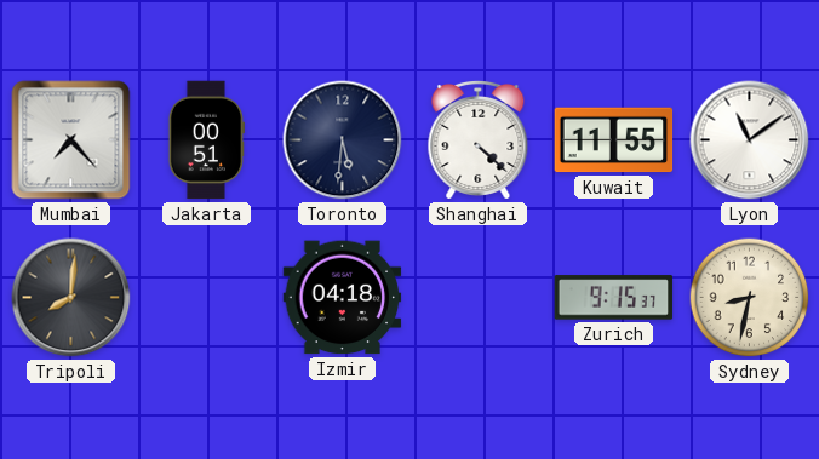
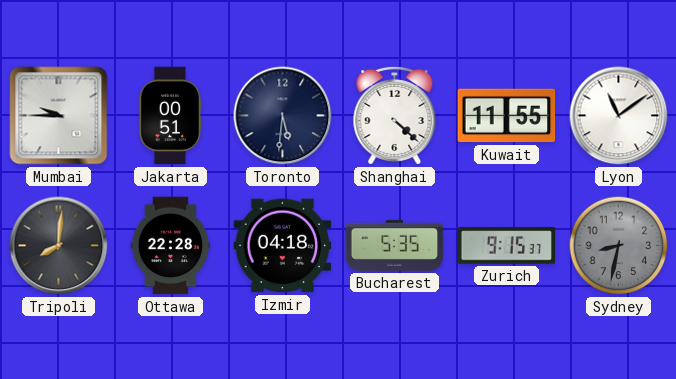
Mumbai: 7:23 -> 9:45
Ottawa: none -> 22:28
Bucharest: none -> 5:35
Sydney dial: cream -> grey
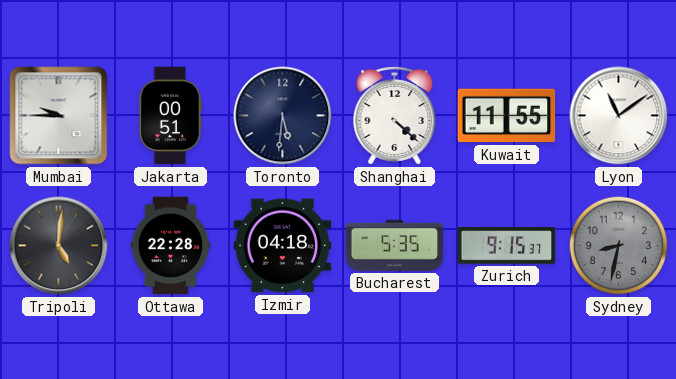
Tripoli: 8:01 -> 5:01
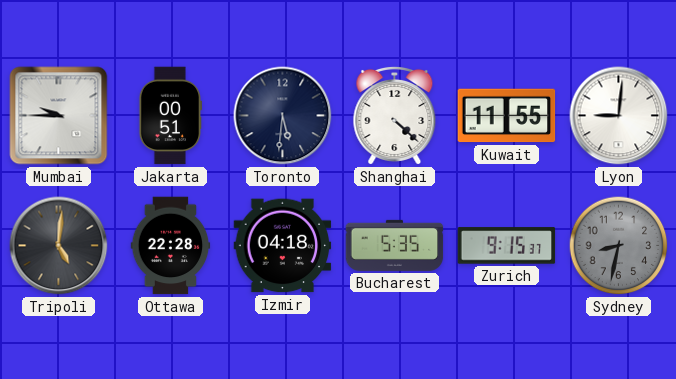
Lyon: 11:09 -> 9:01
